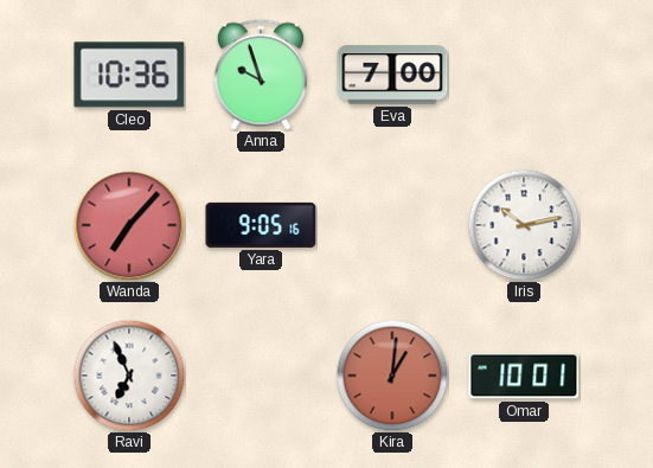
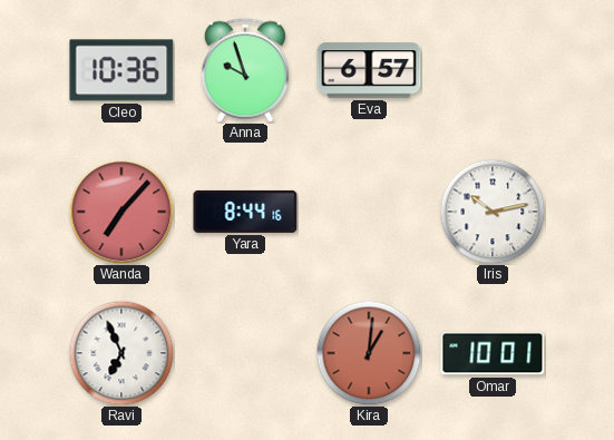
Eva: 7:00 -> 6:57
Yara: 9:05 -> 8:44
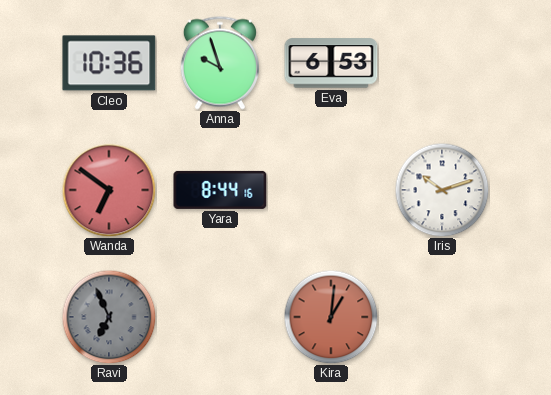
Eva: 6:57 -> 6:53
Wanda: 7:07 -> 6:51
Iris: 10:13 -> 10:12
Ravi dial: white -> grey
Omar: 10:01 -> none
